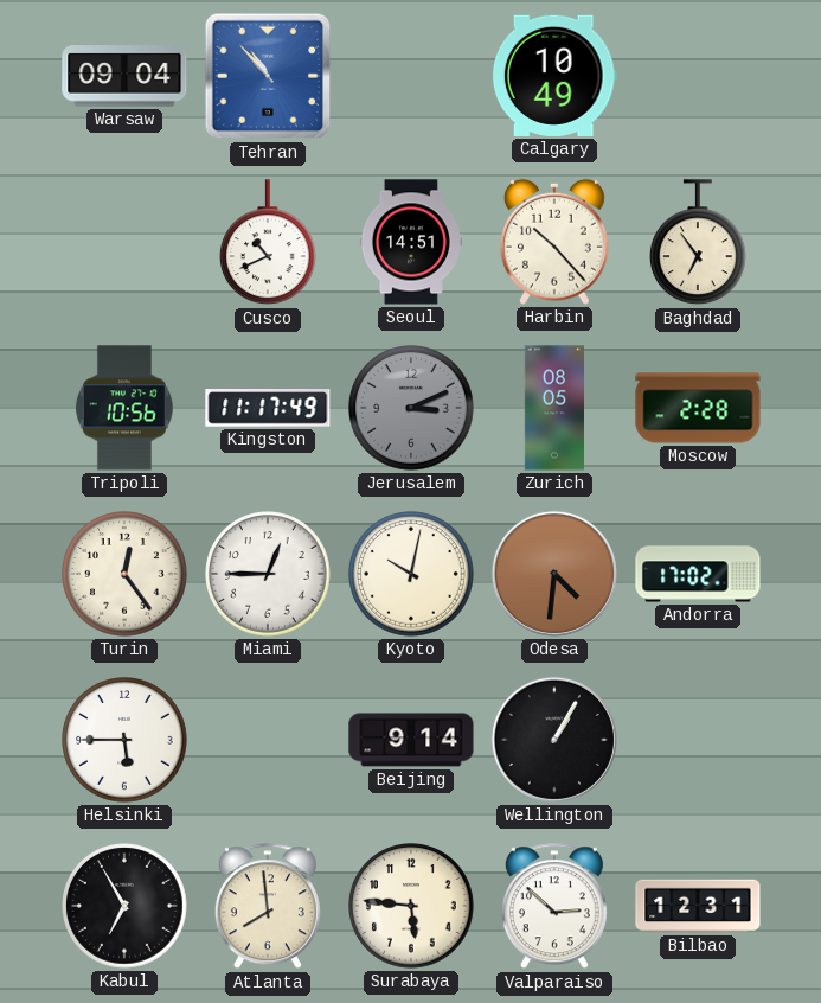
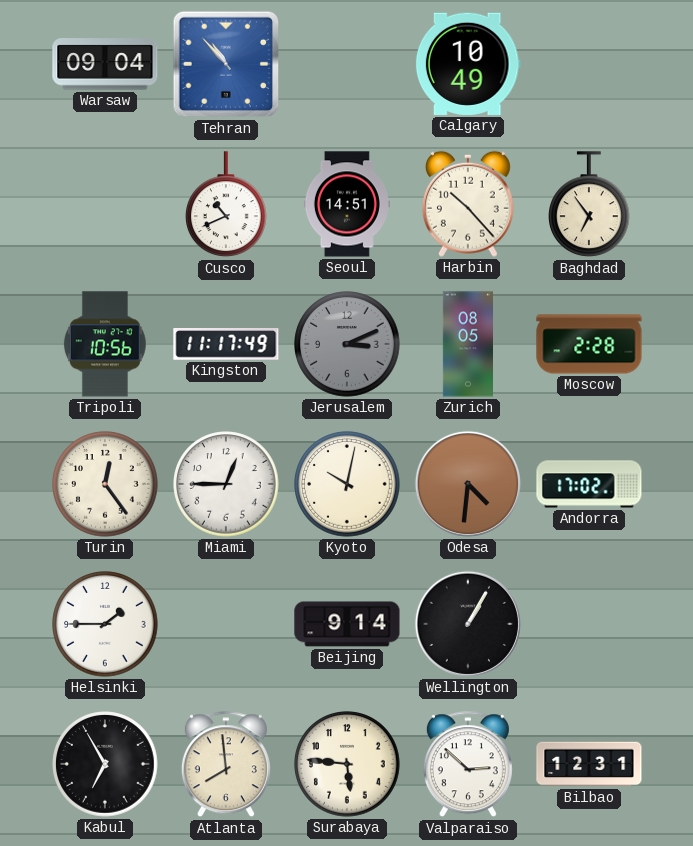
Helsinki: 5:45 -> 1:45
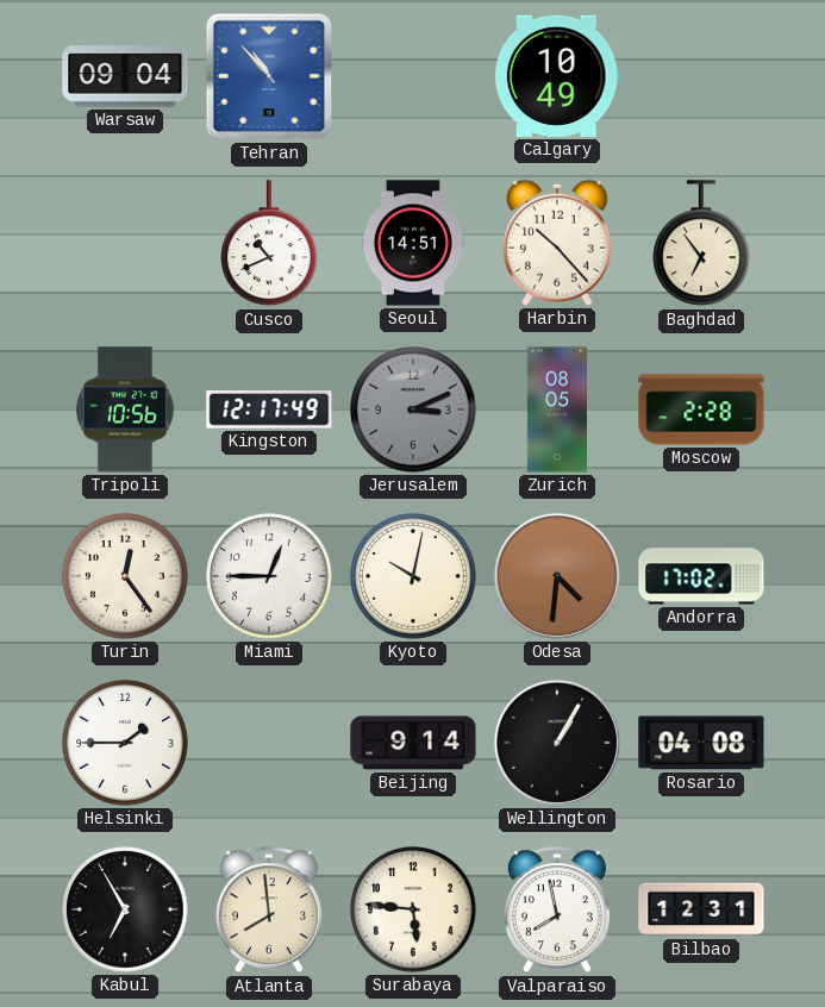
Kingston: 11:17 -> 12:17
Rosario: none -> 04:08
Valparaiso: 2:52 -> 7:58
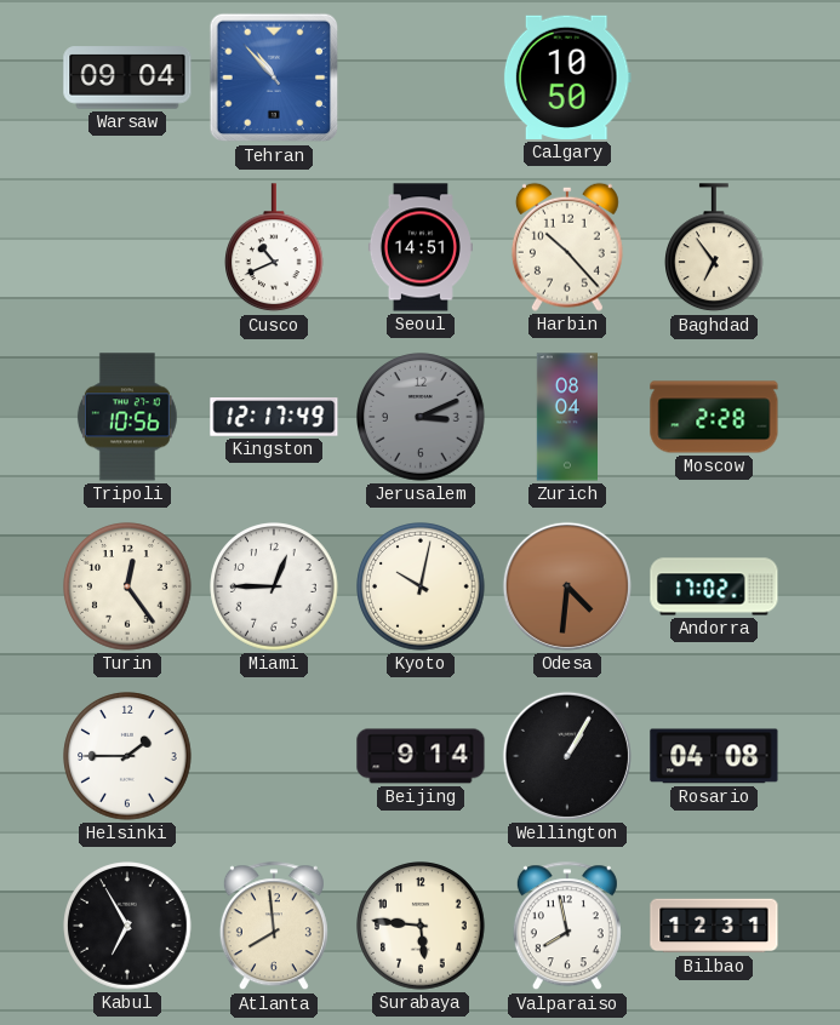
Calgary: 10:49 -> 10:50
Zurich: 08:05 -> 08:04
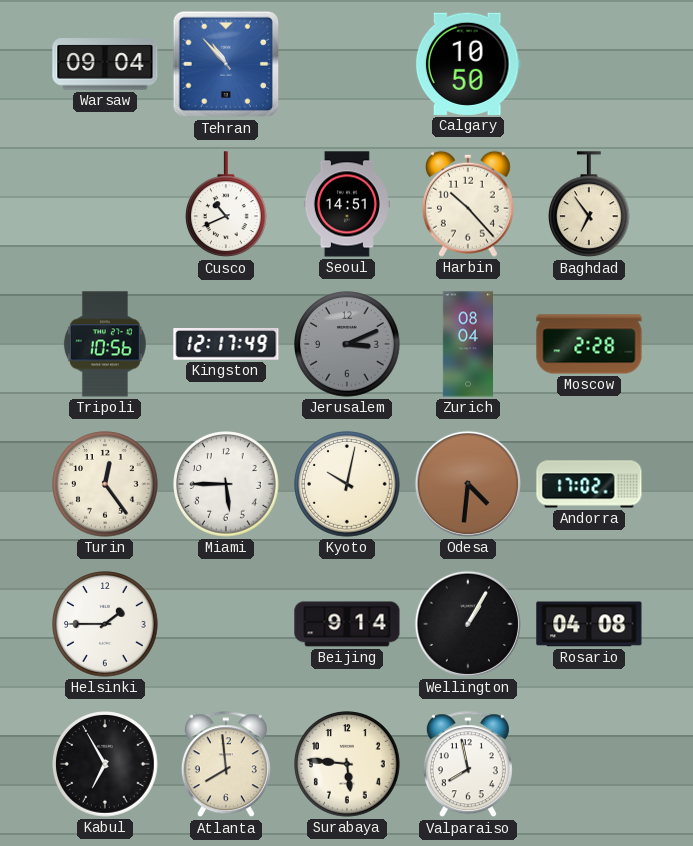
Miami: 12:45 -> 5:45
Bilbao: 12:31 -> none
